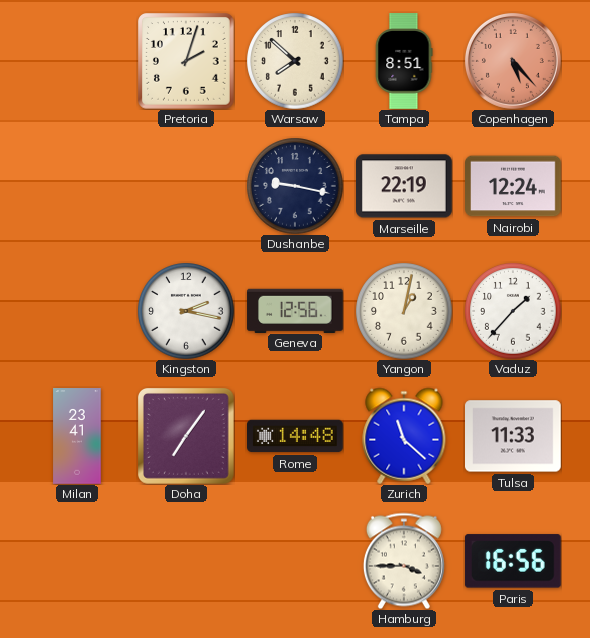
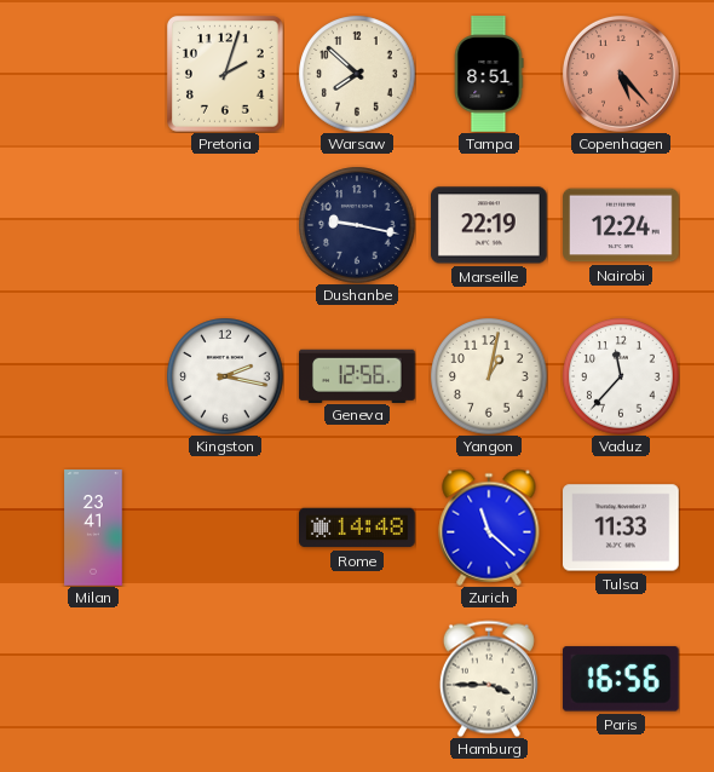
Vaduz: 1:37 -> 11:37
Doha: 7:06 -> none
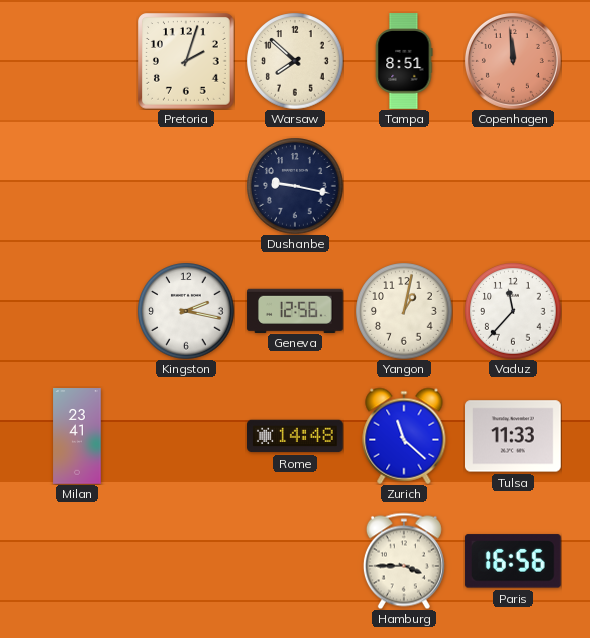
Copenhagen: 5:23 -> 11:59
Marseille: 22:19 -> none
Nairobi: 12:24 -> none
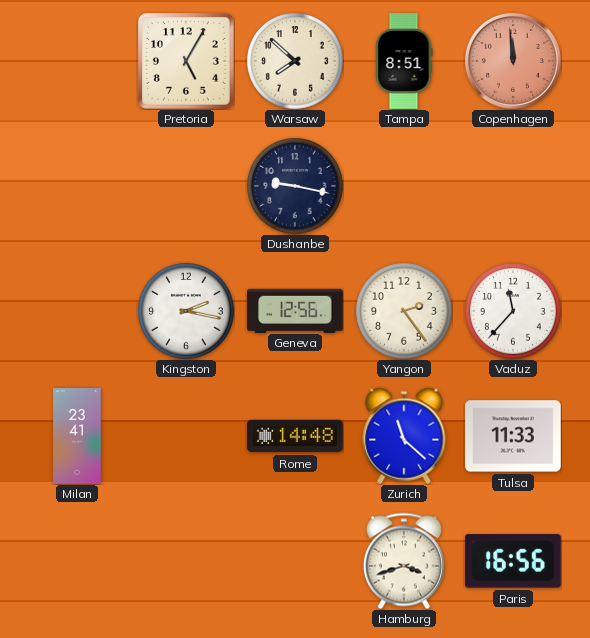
Pretoria: 2:03 -> 5:05
Yangon: 1:02 -> 2:24
Hamburg: 3:45 -> 3:42
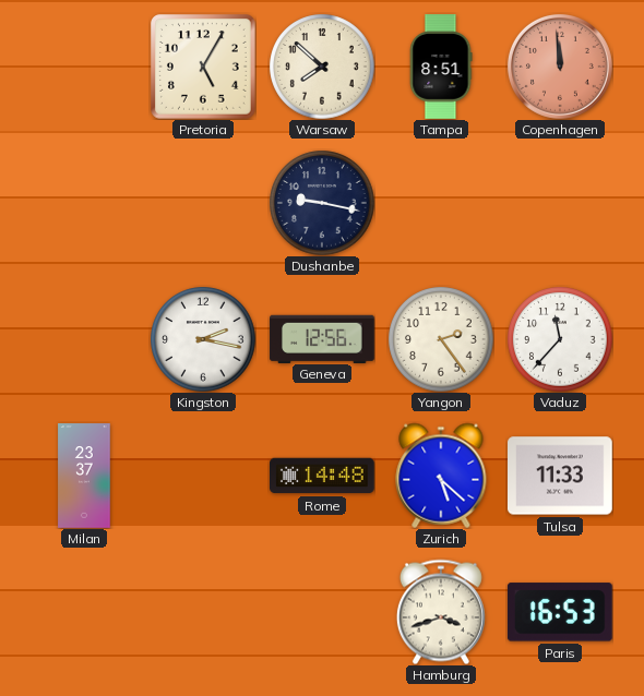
Milan: 23:41 -> 23:37
Zurich: 11:22 -> 5:22
Paris: 16:56 -> 16:53
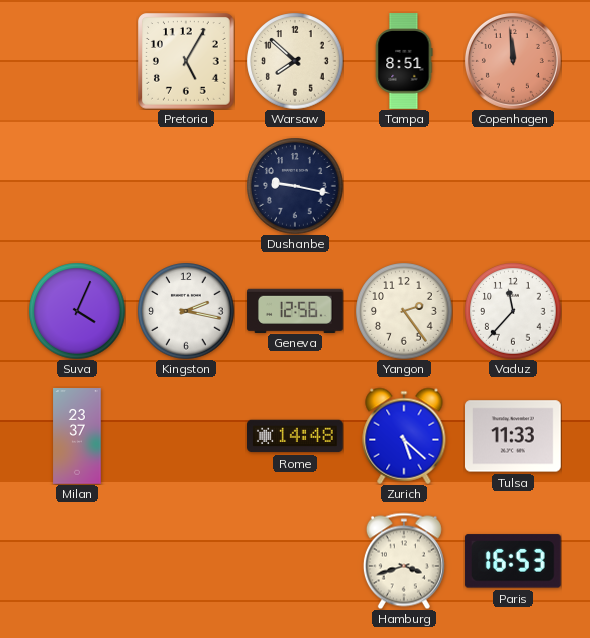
Suva: none -> 4:04
